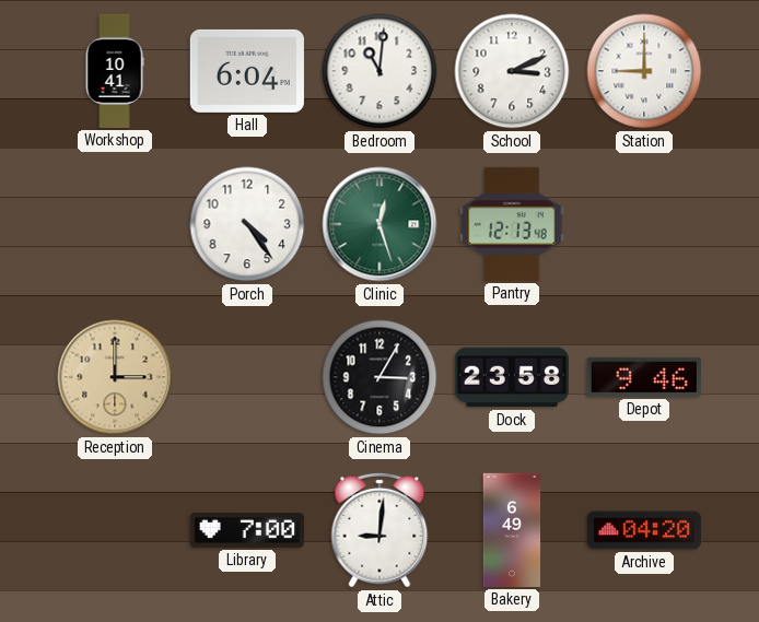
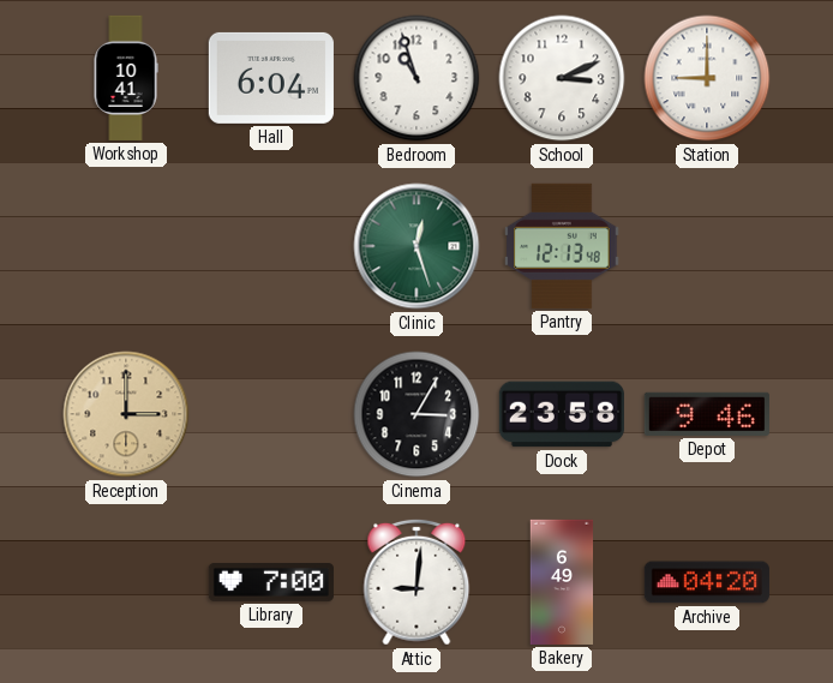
Bedroom: 11:01 -> 10:57
Porch: 4:24 -> none
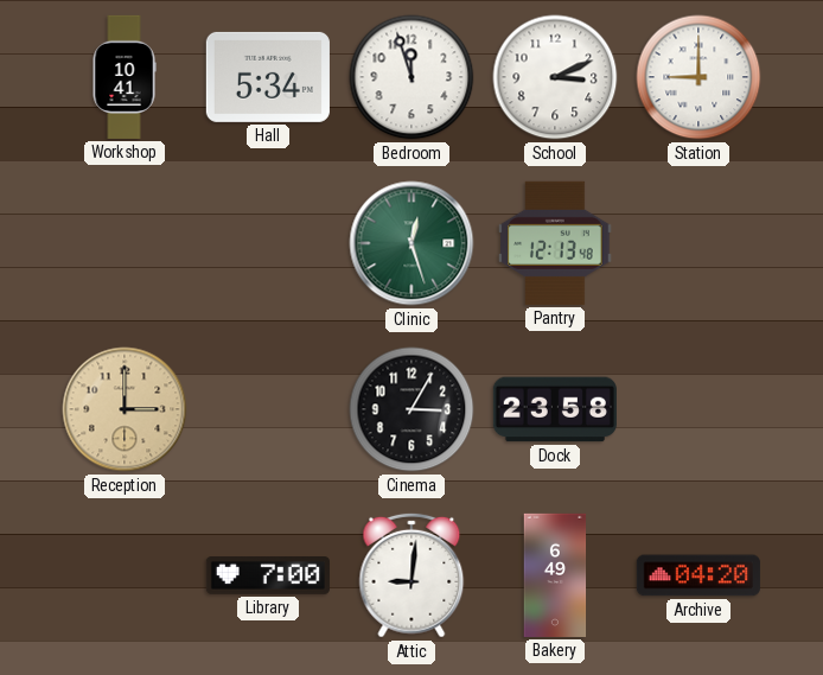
Hall: 6:04 -> 5:34
Bedroom: 10:57 -> 11:57
Depot: 9:46 -> none
